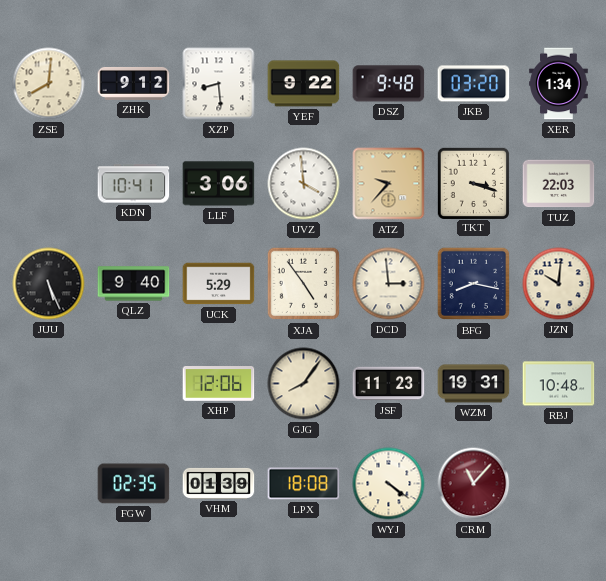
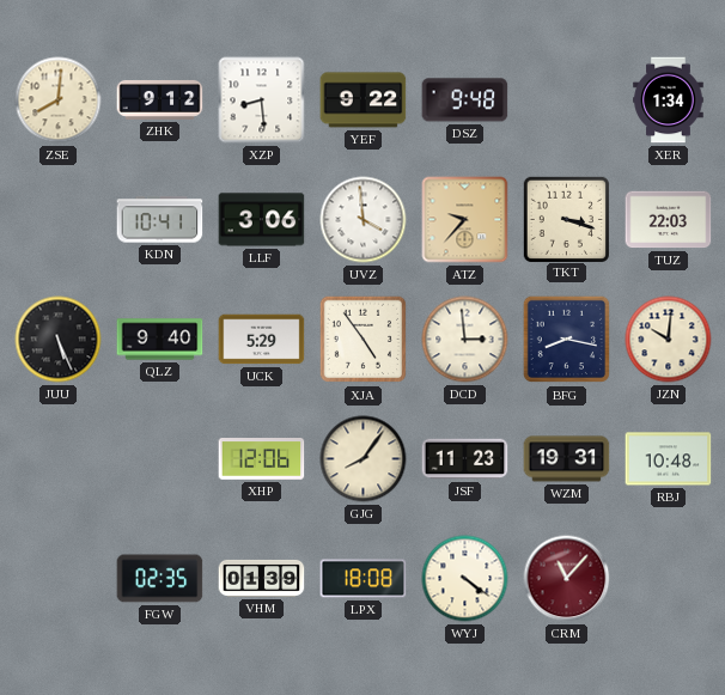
JKB: 03:20 -> none
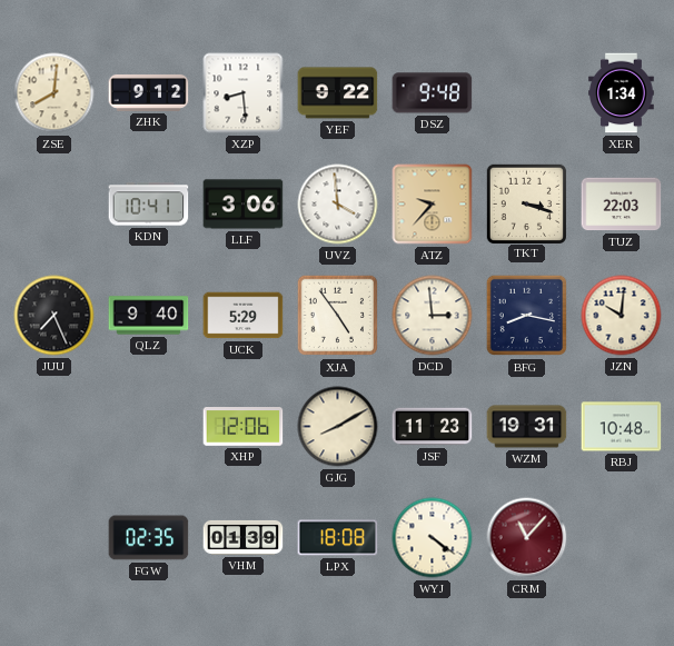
JUU: 5:26 -> 7:26
GJG: 8:06 -> 8:10
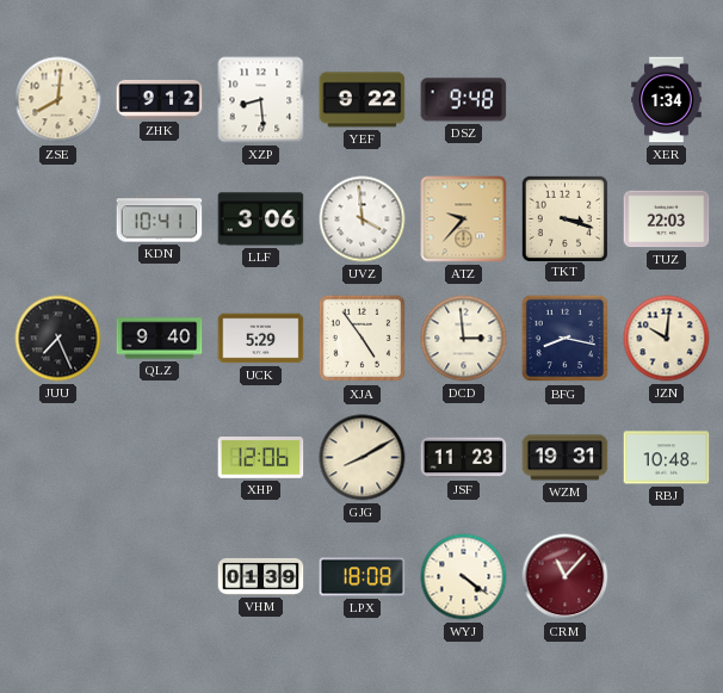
FGW: 02:35 -> none
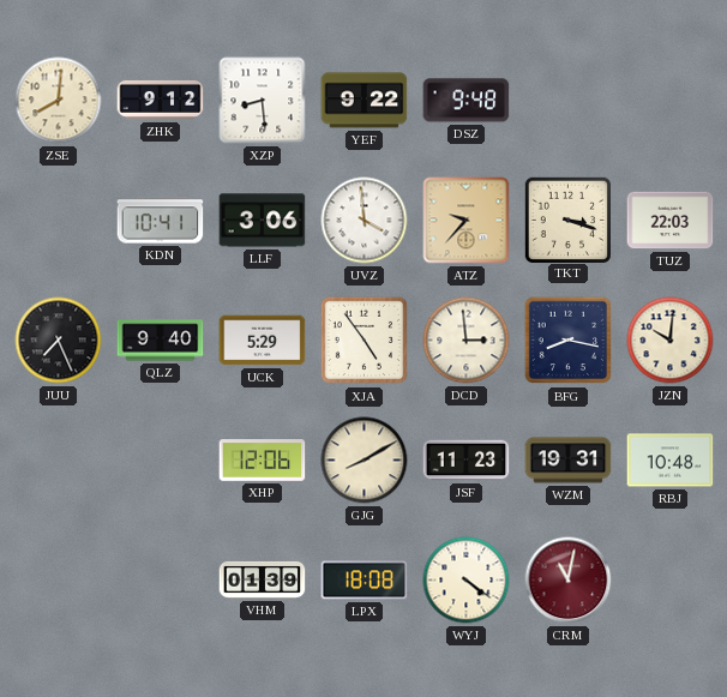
XER: 1:34 -> none
CRM: 11:07 -> 11:02
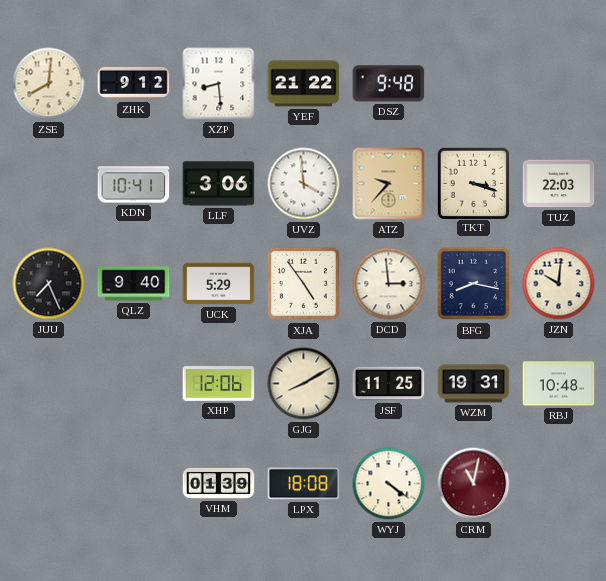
YEF: 9:22 -> 21:22
JSF: 11:23 -> 11:25
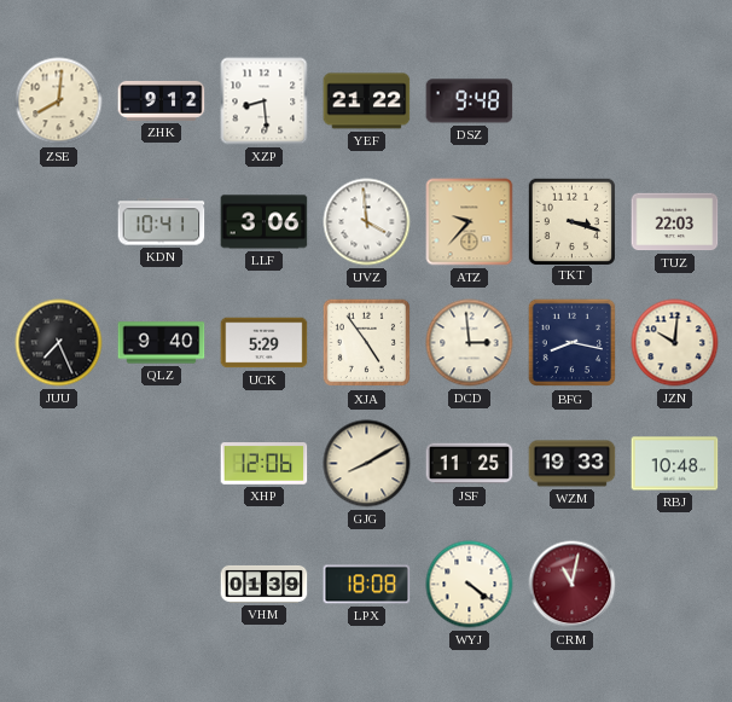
WZM: 19:31 -> 19:33
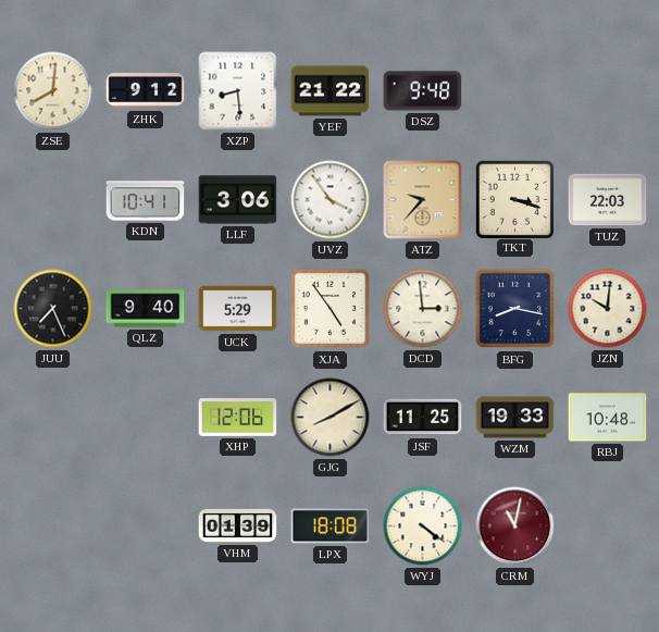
UVZ: 3:59 -> 3:54
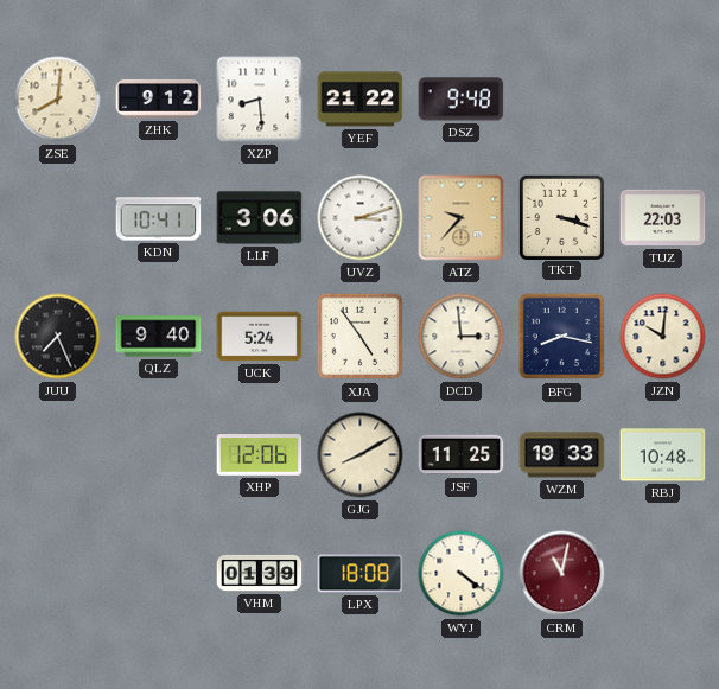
UVZ: 3:54 -> 3:12
UCK: 5:29 -> 5:24
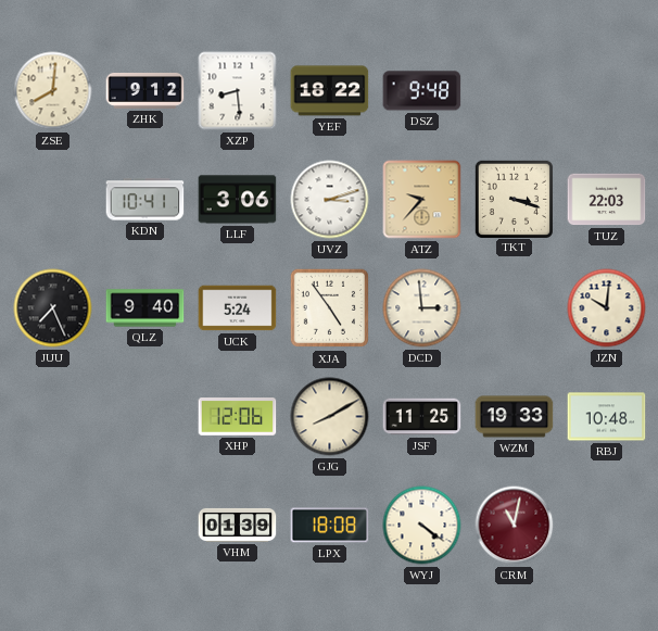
YEF: 21:22 -> 18:22
BFG: 8:17 -> none
